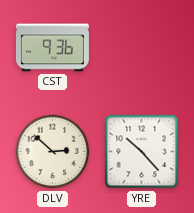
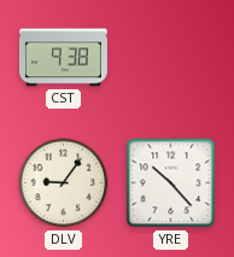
CST: 9:36 -> 9:38
DLV: 2:52 -> 9:06
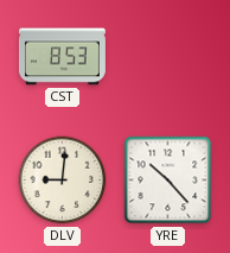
CST: 9:38 -> 8:53
DLV: 9:06 -> 9:01
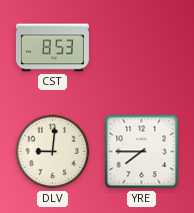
YRE: 10:23 -> 7:45
